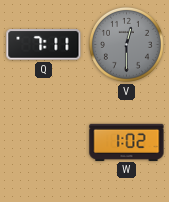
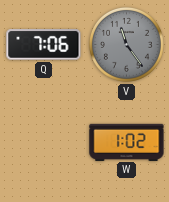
Q: 7:11 -> 7:06
V: 12:30 -> 11:24
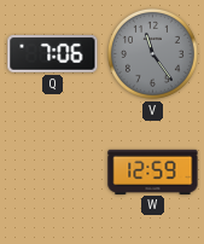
W: 1:02 -> 12:59
